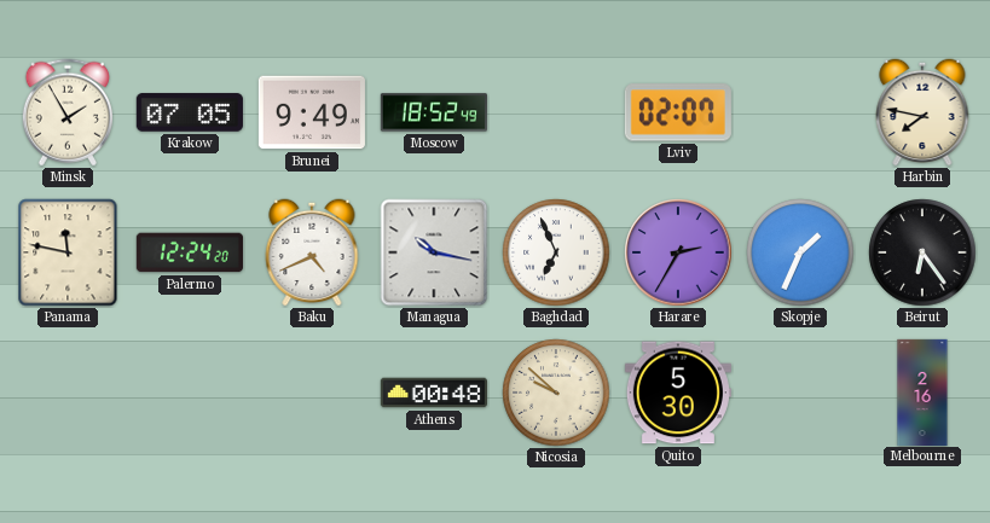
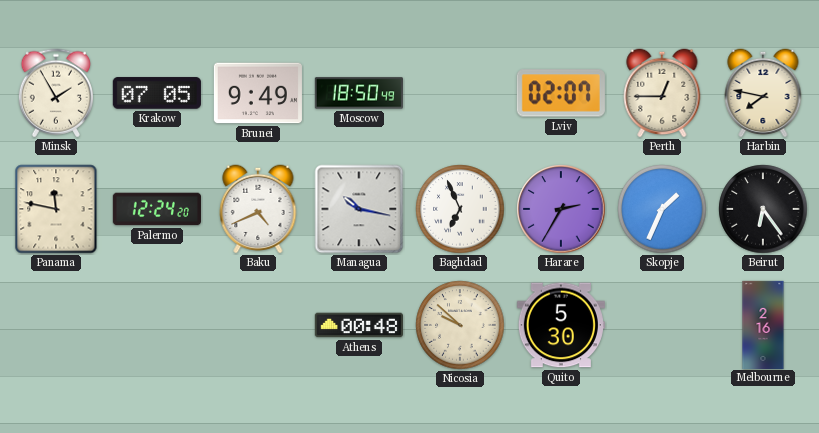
Moscow: 18:52 -> 18:50
Perth: none -> 12:45
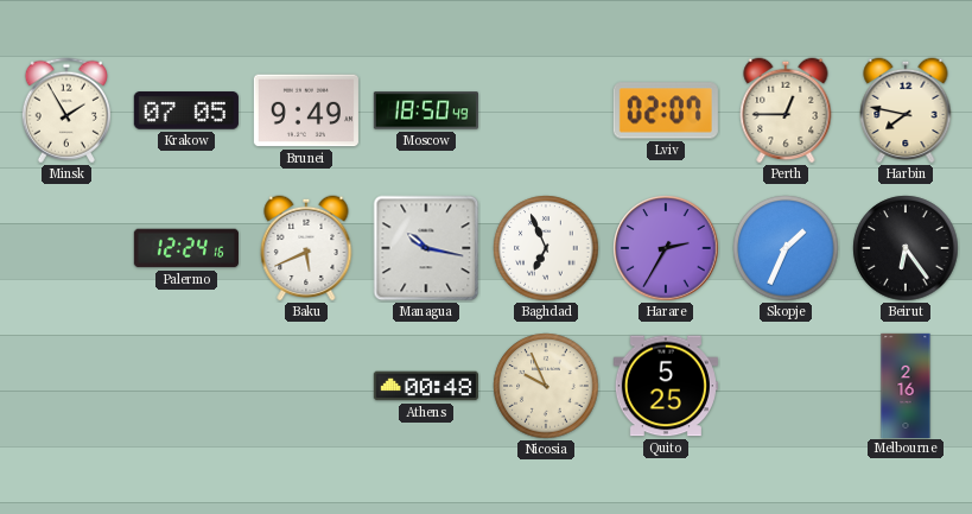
Panama: 11:47 -> none
Palermo: 12:24:20 -> 12:24:16
Baku: 4:41 -> 5:41
Nicosia: 9:52 -> 9:56
Quito: 5:30 -> 5:25
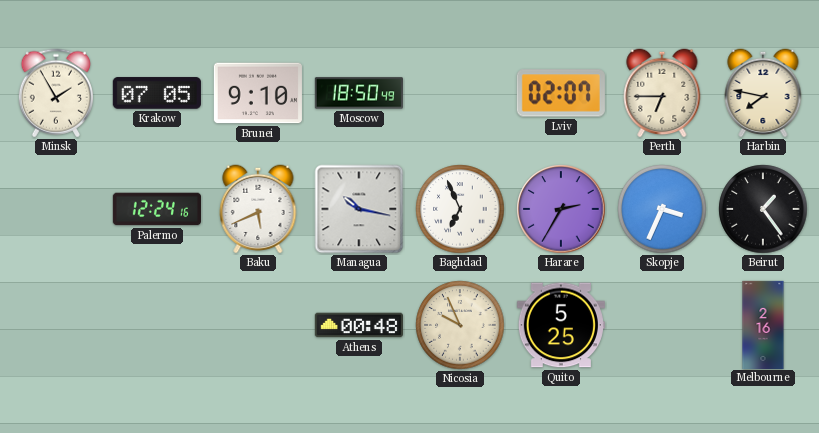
Brunei: 9:49 -> 9:10
Perth: 12:45 -> 6:45
Skopje: 1:34 -> 3:34
Beirut: 6:24 -> 1:24
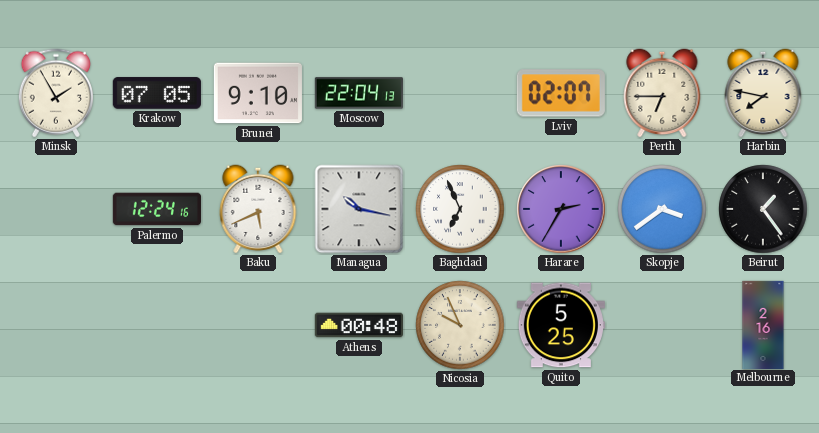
Moscow: 18:50 -> 22:04
Skopje: 3:34 -> 3:39
